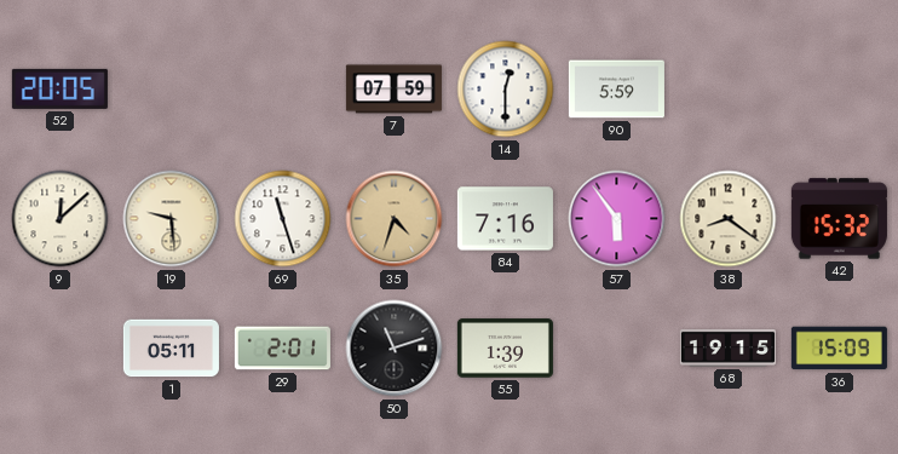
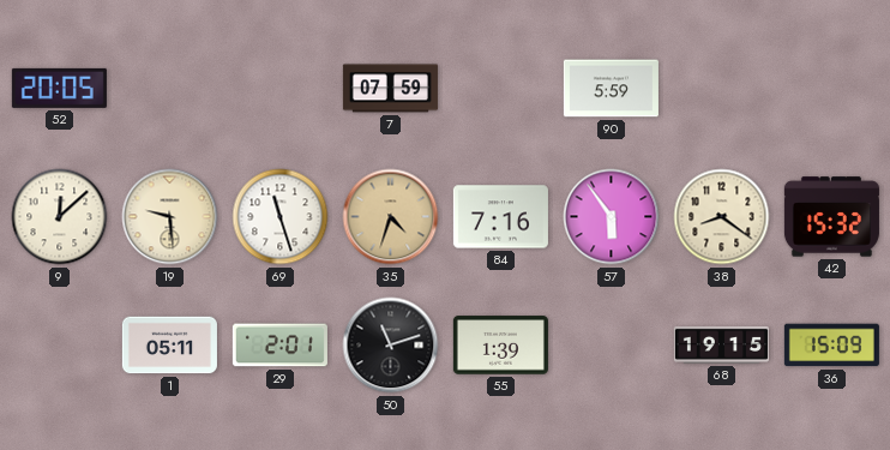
14: 12:30 -> none
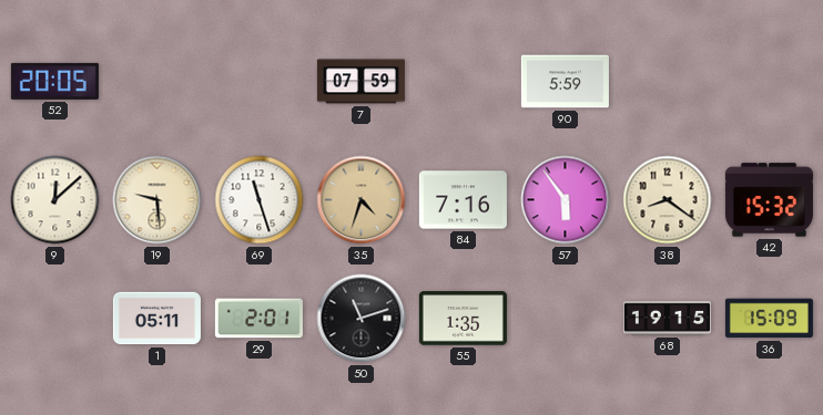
55: 1:39 -> 1:35
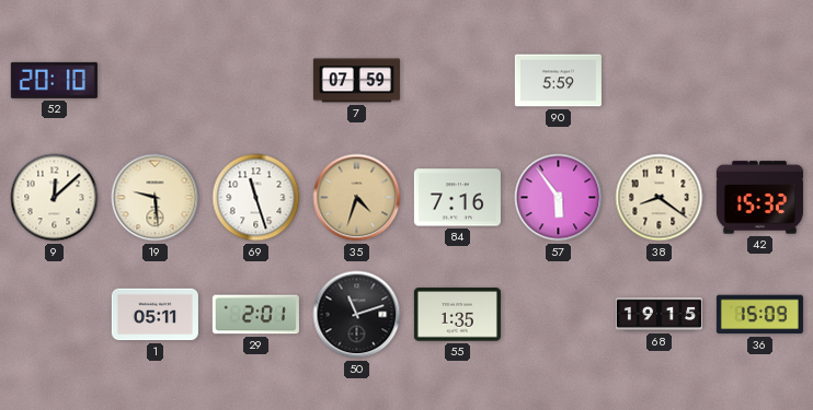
52: 20:05 -> 20:10
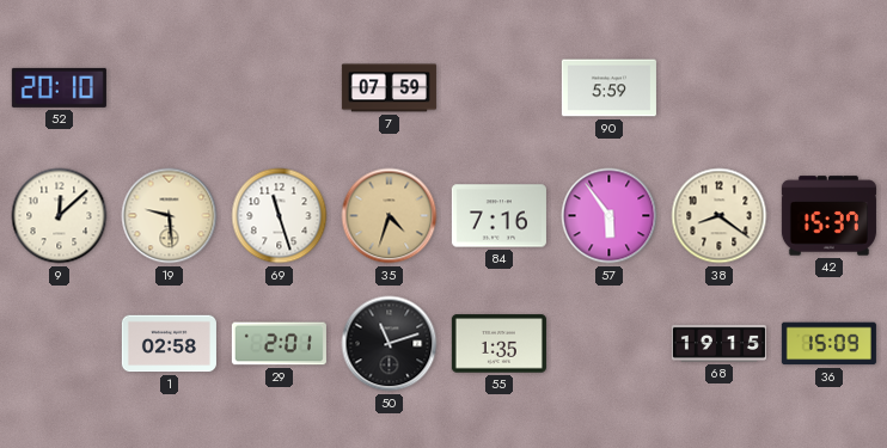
42: 15:32 -> 15:37
1: 05:11 -> 02:58
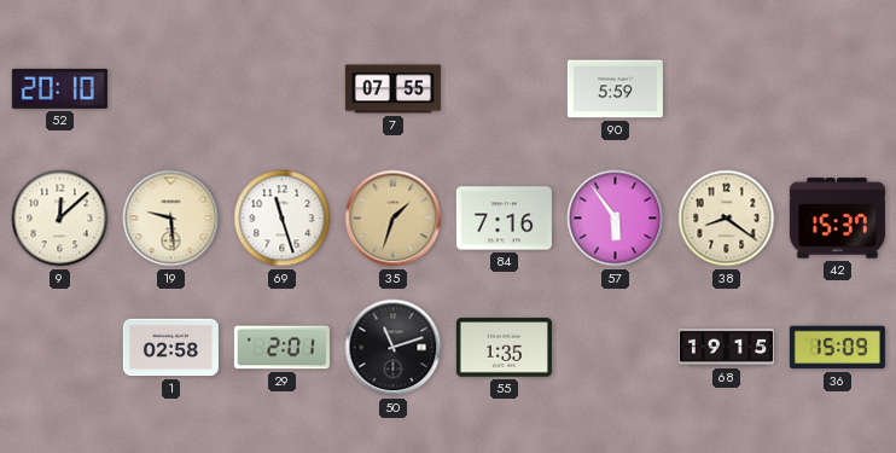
7: 07:59 -> 07:55
35: 4:33 -> 1:33
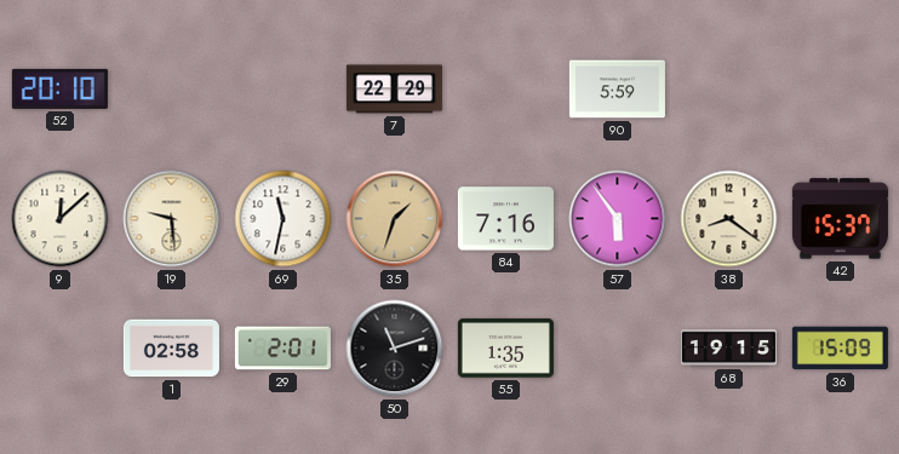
7: 07:55 -> 22:29
69: 11:27 -> 11:32
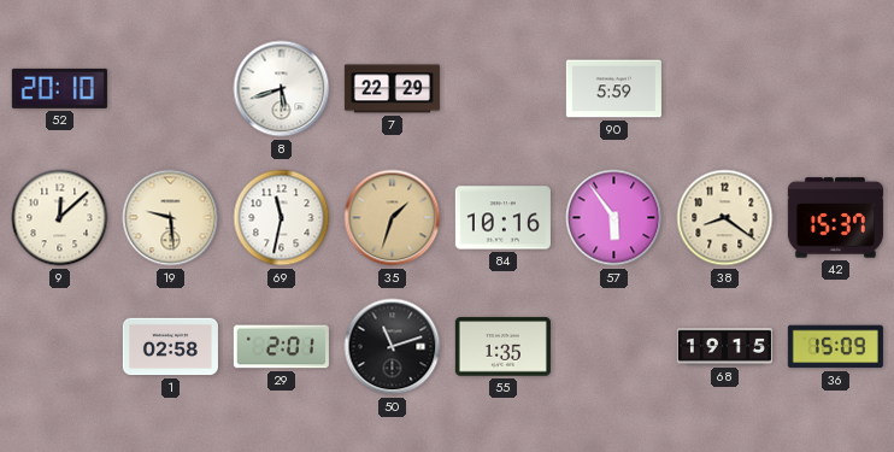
8: none -> 5:42
84: 7:16 -> 10:16
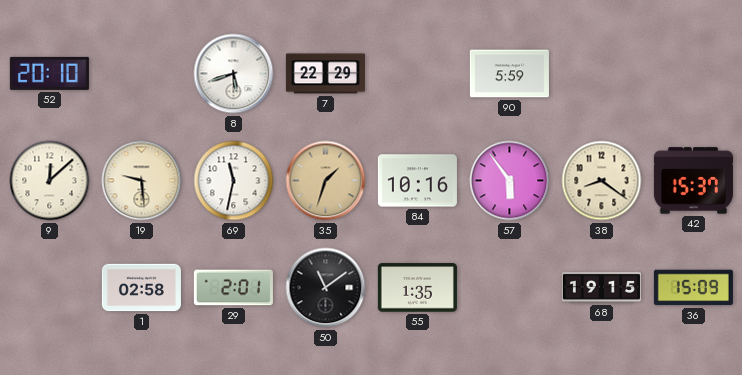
50: 11:12 -> 11:09
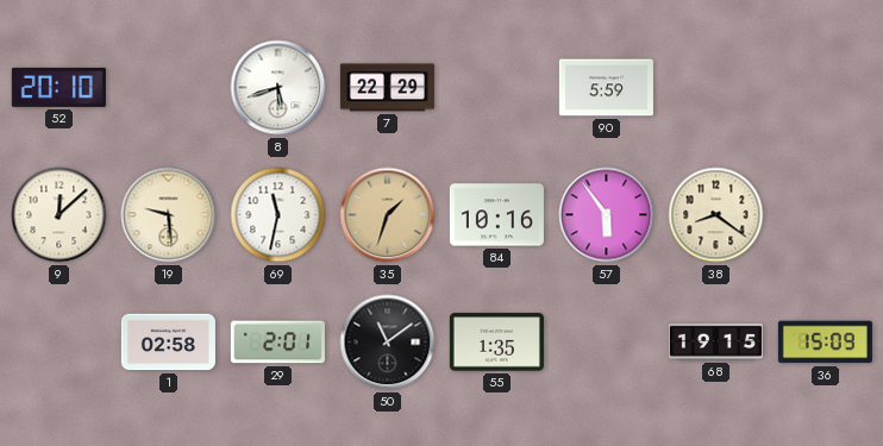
42: 15:37 -> none
